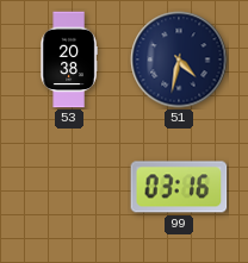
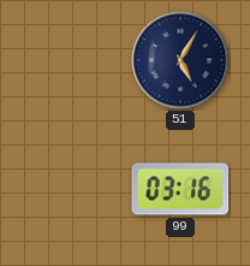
53: 20:38 -> none
51: 4:32 -> 5:05
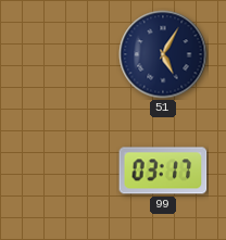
99: 03:16 -> 03:17
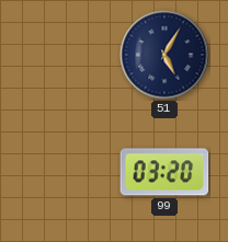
99: 03:17 -> 03:20
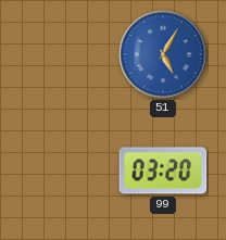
51 dial: navy -> blue
